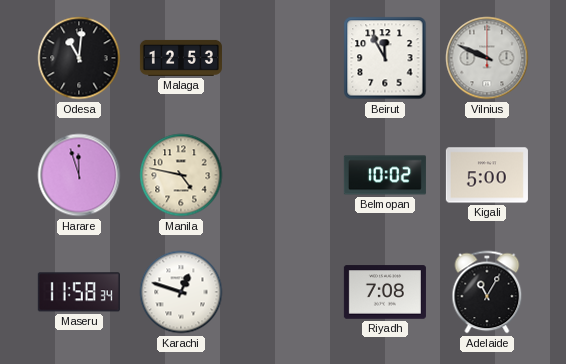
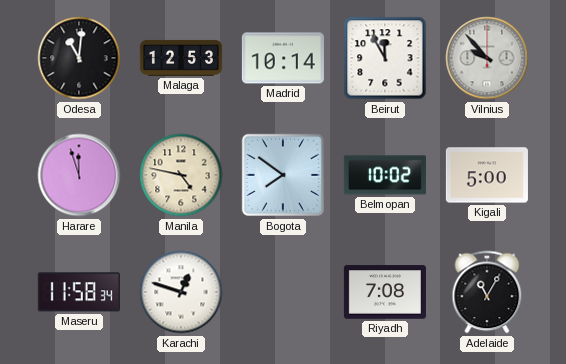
Madrid: none -> 10:14
Vilnius: 9:49 -> 9:53
Bogota: none -> 7:51
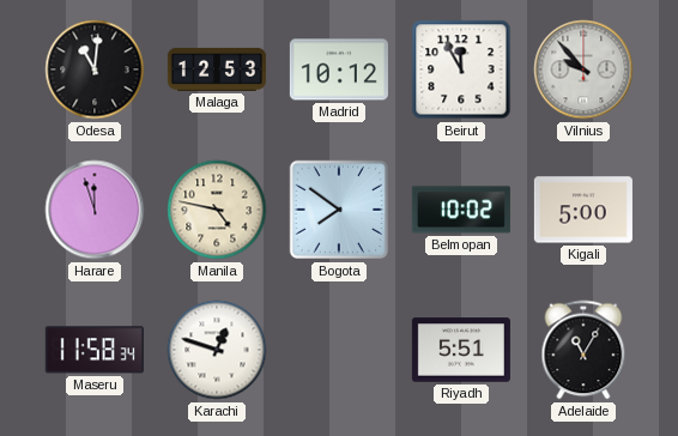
Madrid: 10:14 -> 10:12
Riyadh: 7:08 -> 5:51
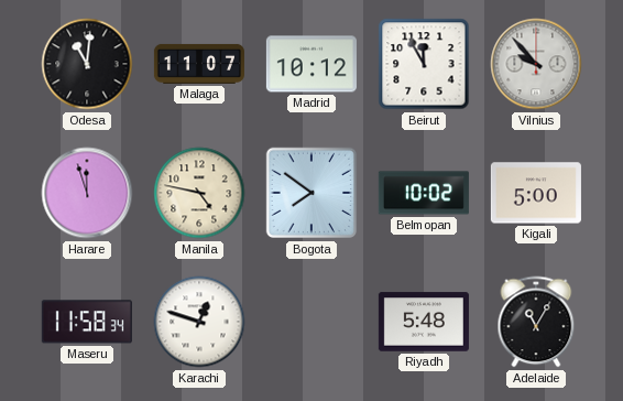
Malaga: 12:53 -> 11:07
Riyadh: 5:51 -> 5:48
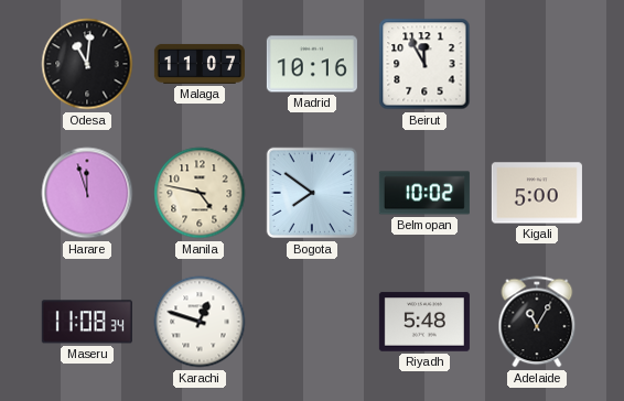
Madrid: 10:12 -> 10:16
Vilnius: 9:53 -> none
Maseru: 11:58 -> 11:08
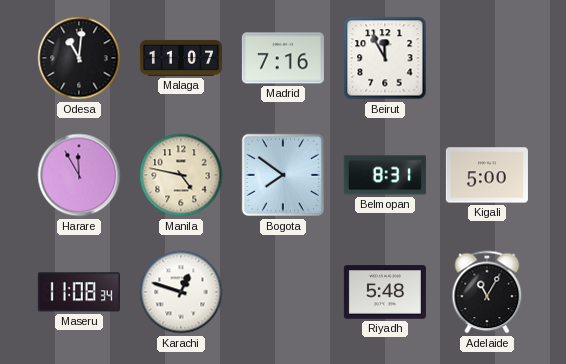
Madrid: 10:16 -> 7:16
Harare: 11:57 -> 11:55
Belmopan: 10:02 -> 8:31
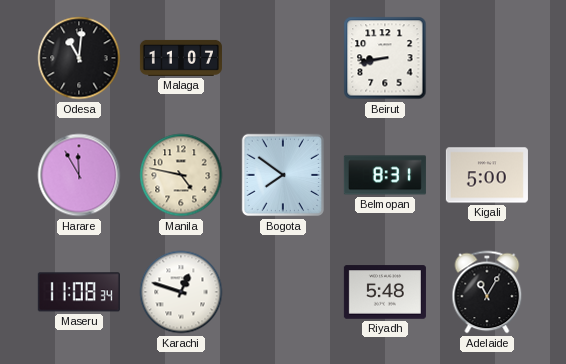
Madrid: 7:16 -> none
Beirut: 11:55 -> 8:43
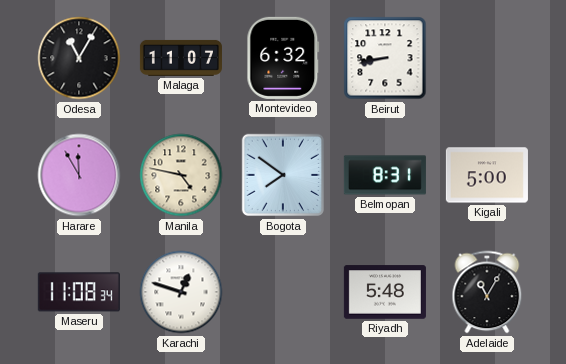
Odesa: 11:01 -> 11:05
Montevideo: none -> 6:32
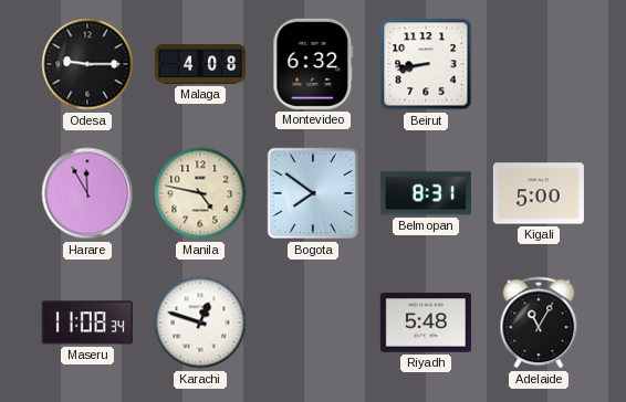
Odesa: 11:05 -> 9:15
Malaga: 11:07 -> 4:08
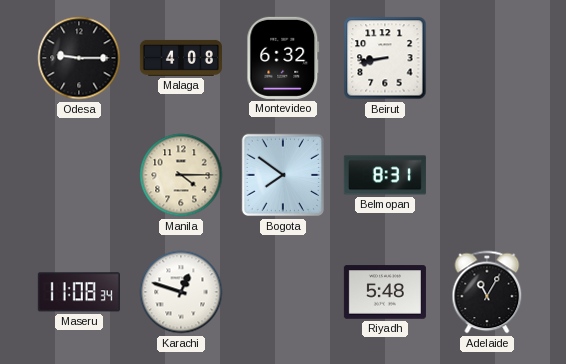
Harare: 11:55 -> none
Manila: 4:47 -> 4:15
Kigali: 5:00 -> none
